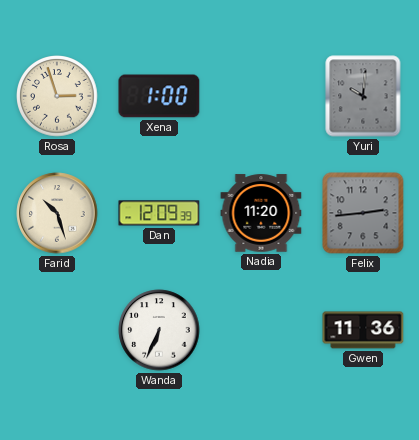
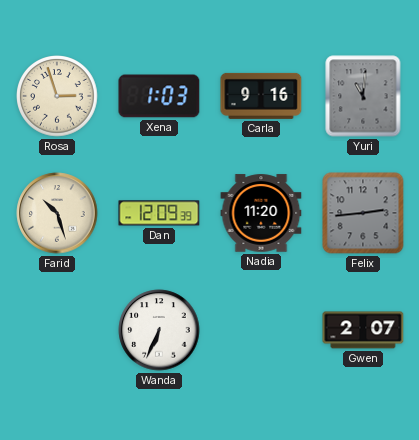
Xena: 1:00 -> 1:03
Carla: none -> 9:16
Yuri: 10:01 -> 11:01
Gwen: 11:36 -> 2:07
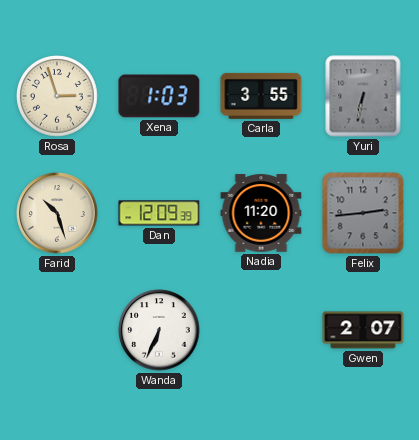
Carla: 9:16 -> 3:55
Yuri: 11:01 -> 6:32
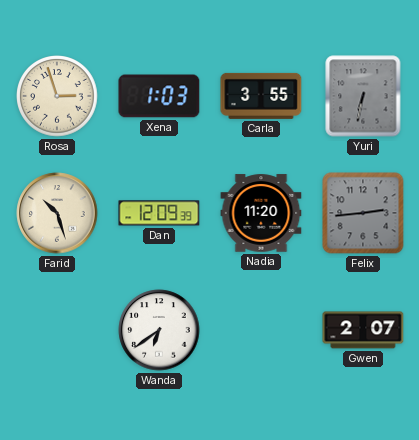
Wanda: 6:34 -> 6:39
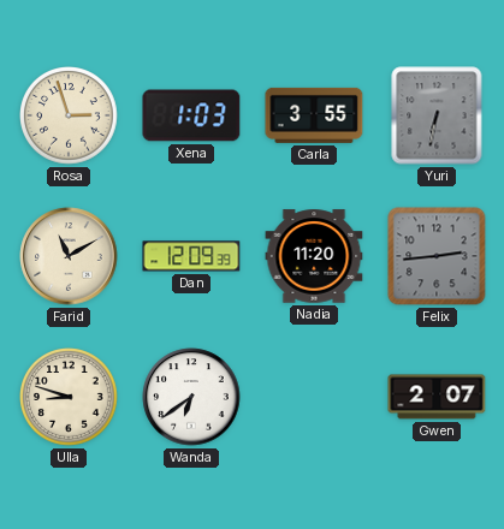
Farid: 10:27 -> 11:10
Ulla: none -> 8:48
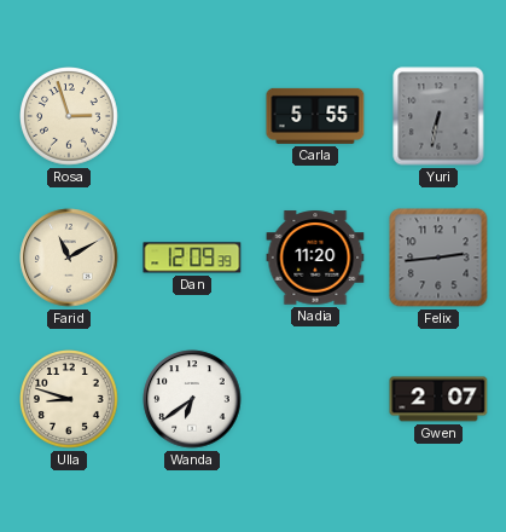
Xena: 1:03 -> none
Carla: 3:55 -> 5:55
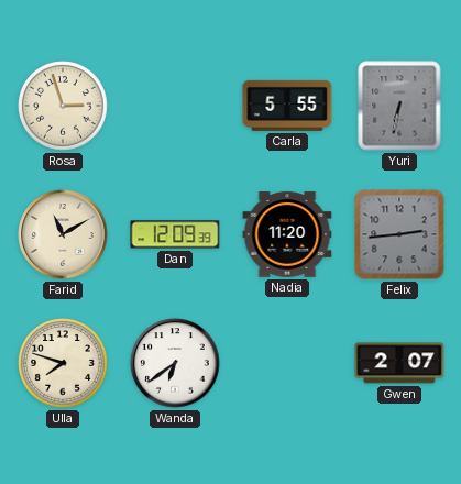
Ulla: 8:48 -> 7:48
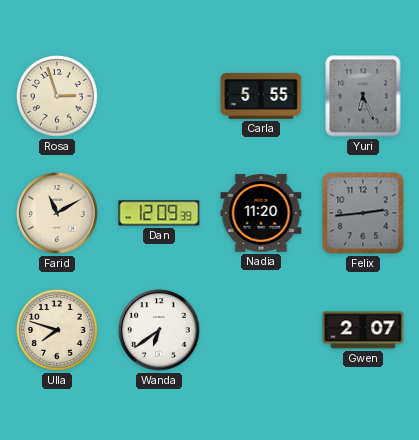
Yuri: 6:32 -> 6:26
